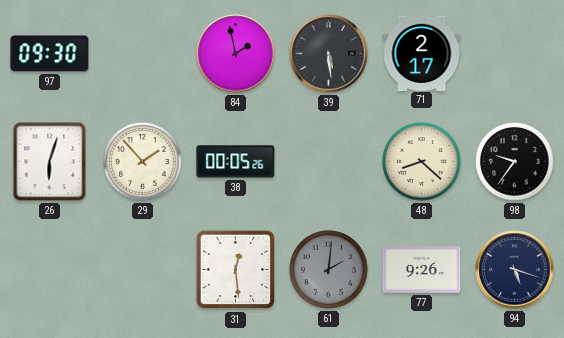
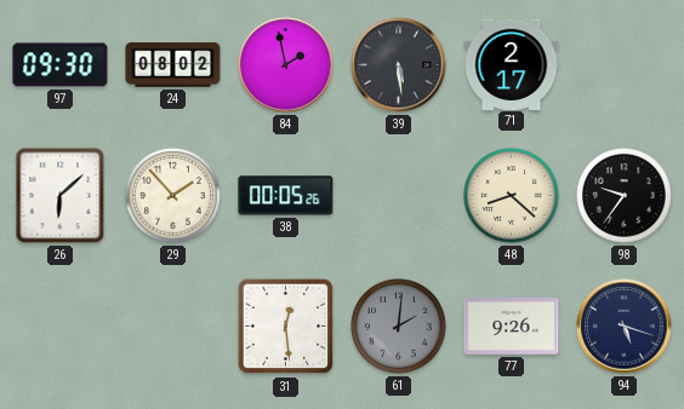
24: none -> 08:02
26: 6:03 -> 6:08
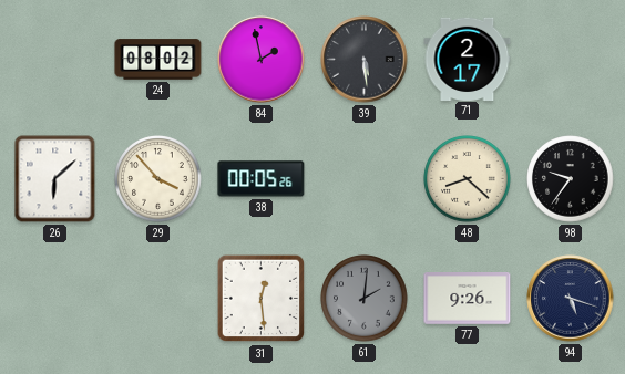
97: 09:30 -> none
29: 1:53 -> 3:53
